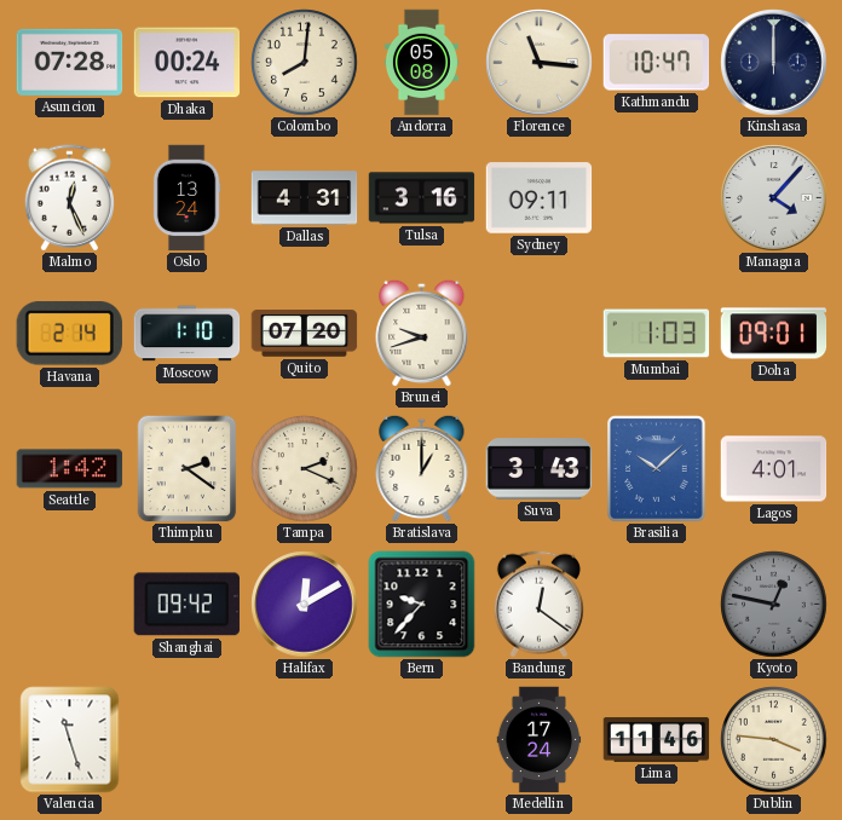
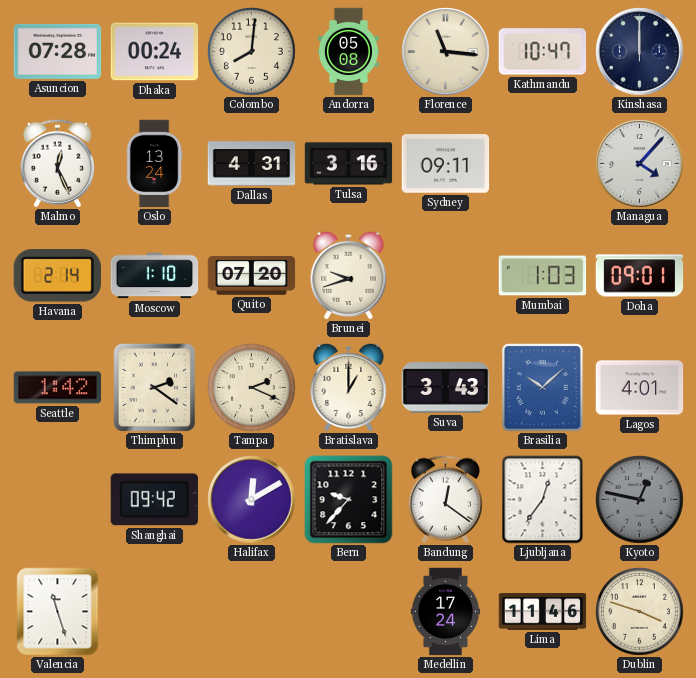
Ljubljana: none -> 12:36
Dublin: 3:46 -> 3:48
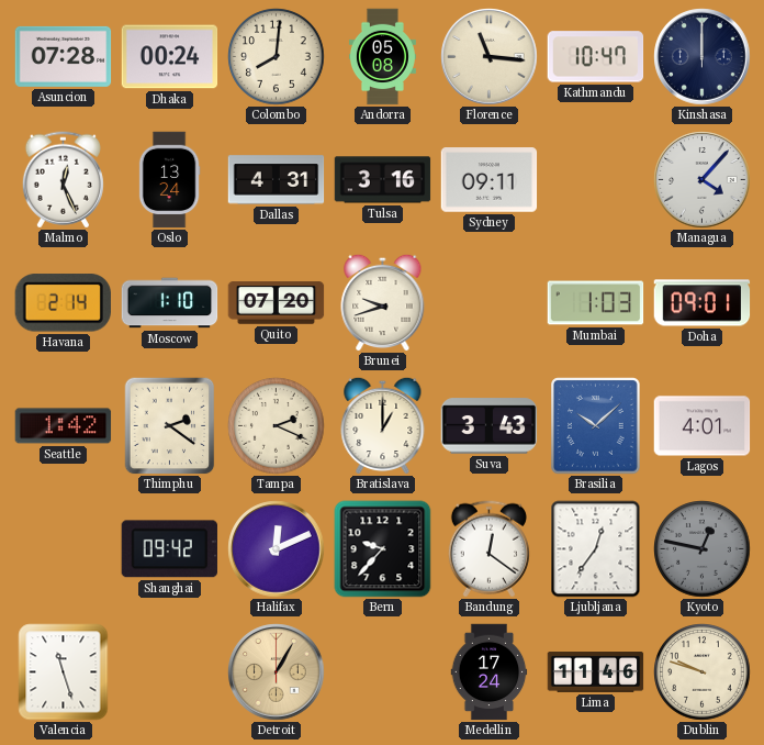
Halifax: 12:10 -> 12:11
Detroit: none -> 1:05
Dublin: 3:48 -> 9:48
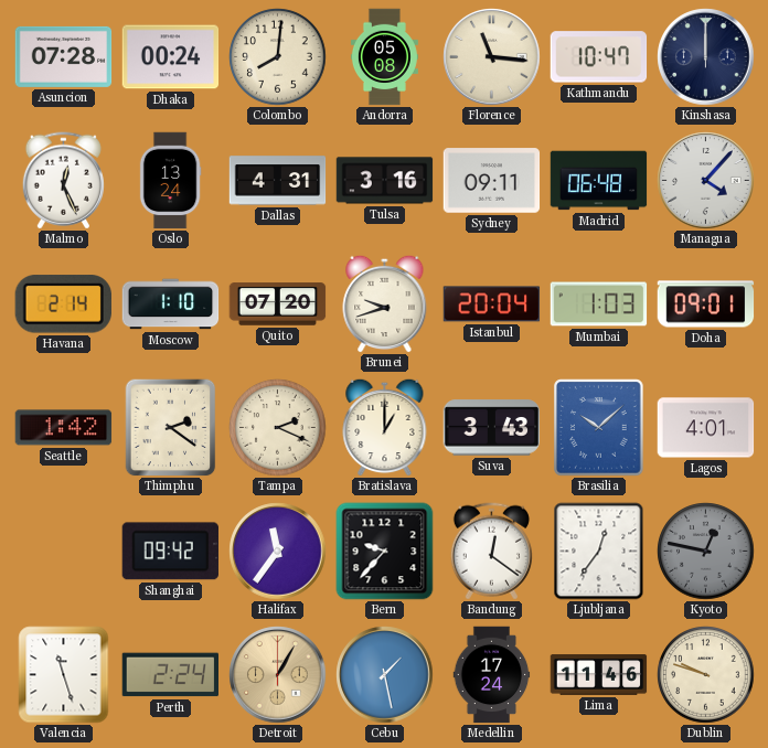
Madrid: none -> 06:48
Istanbul: none -> 20:04
Halifax: 12:11 -> 11:36
Perth: none -> 2:24
Cebu: none -> 1:28
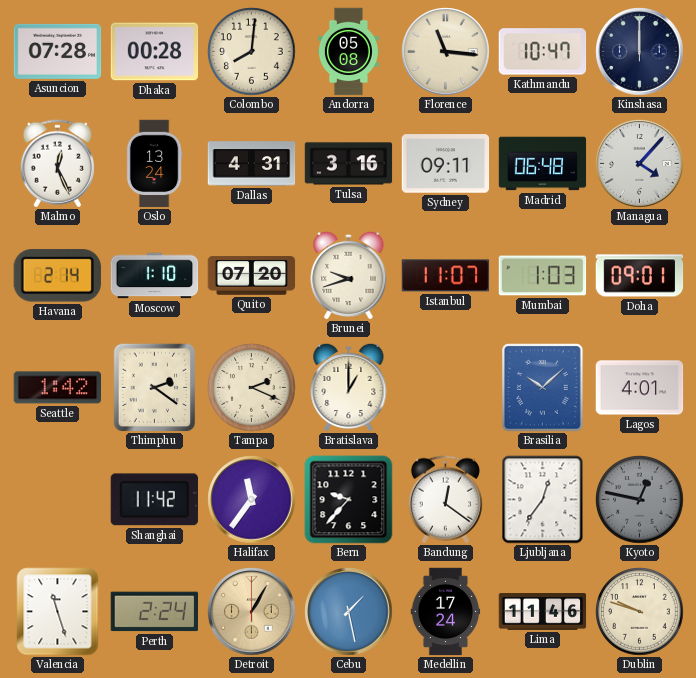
Dhaka: 00:24 -> 00:28
Istanbul: 20:04 -> 11:07
Suva: 3:43 -> none
Shanghai: 09:42 -> 11:42
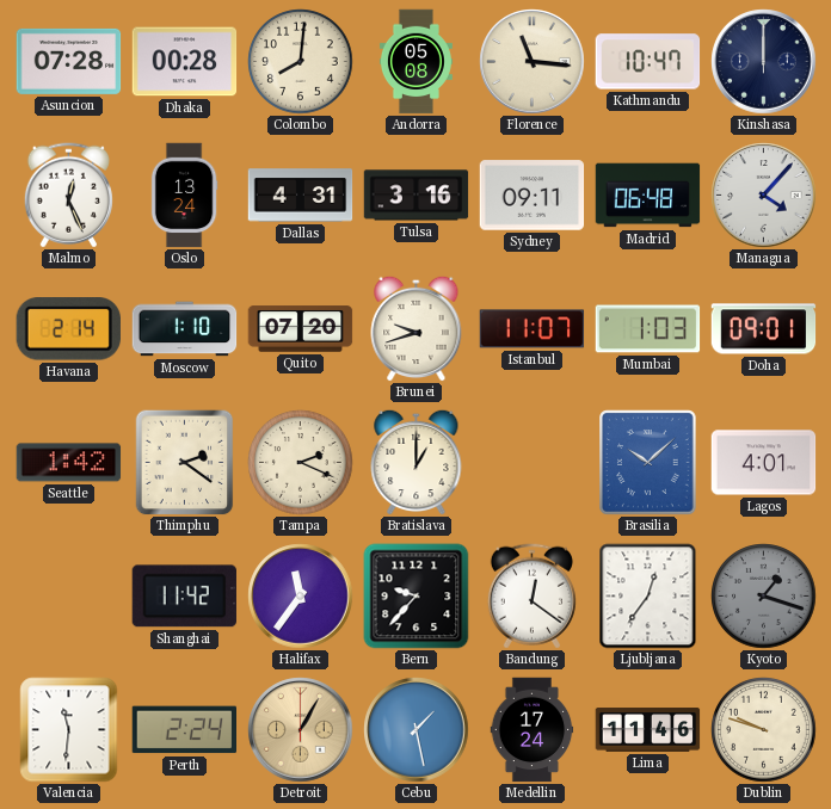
Kyoto: 12:47 -> 1:18
Valencia: 11:27 -> 11:31
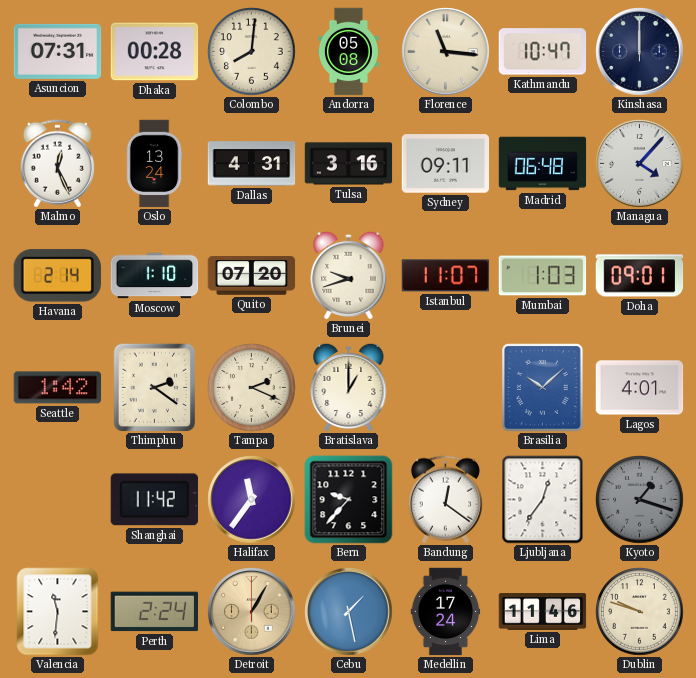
Asuncion: 07:28 -> 07:31
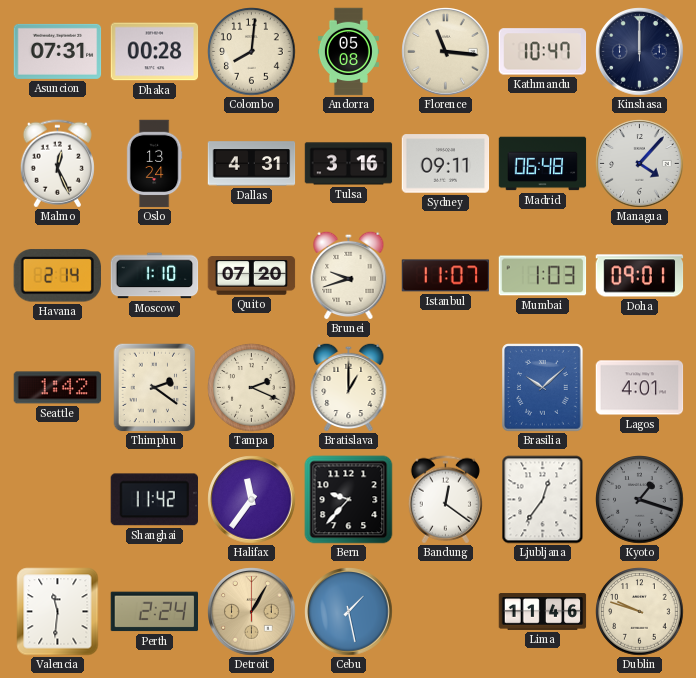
Medellin: 17:24 -> none
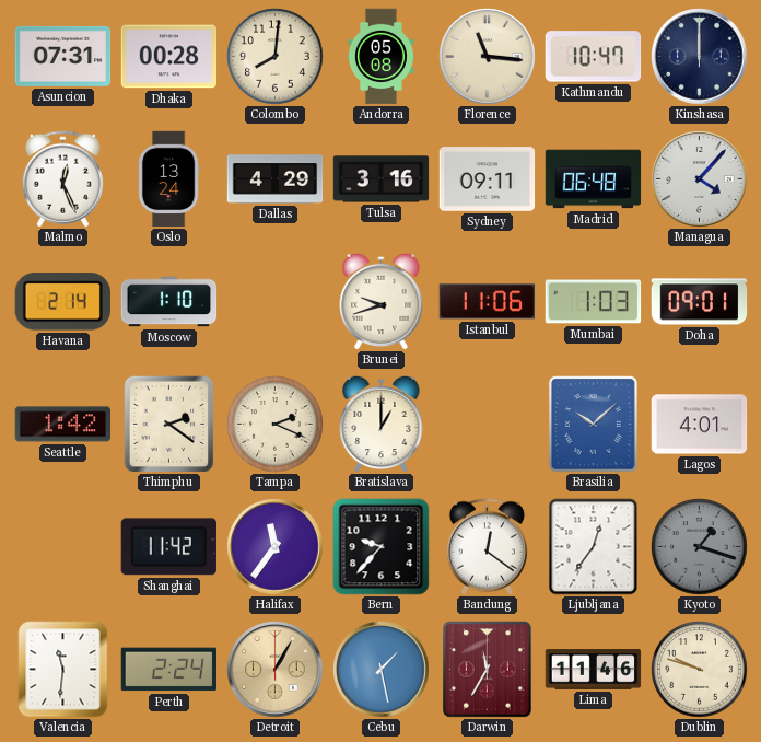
Dallas: 4:31 -> 4:29
Quito: 07:20 -> none
Istanbul: 11:07 -> 11:06
Darwin: none -> 11:35
